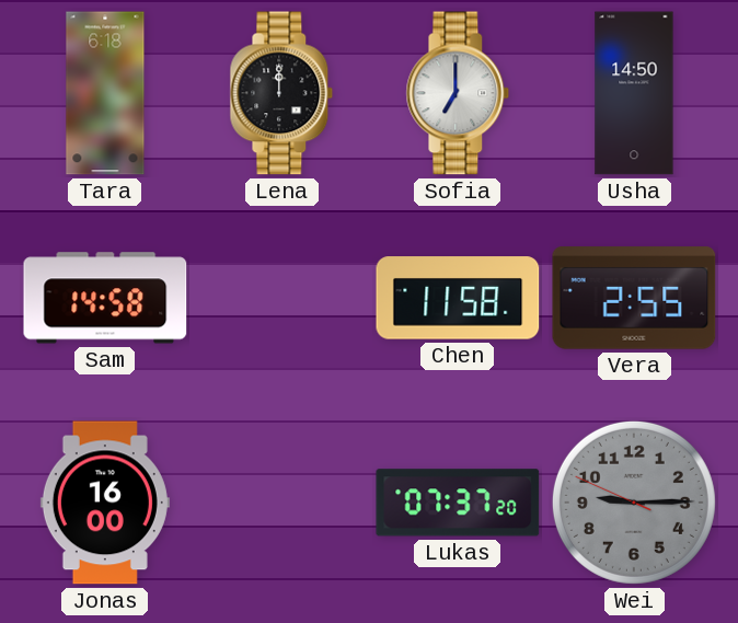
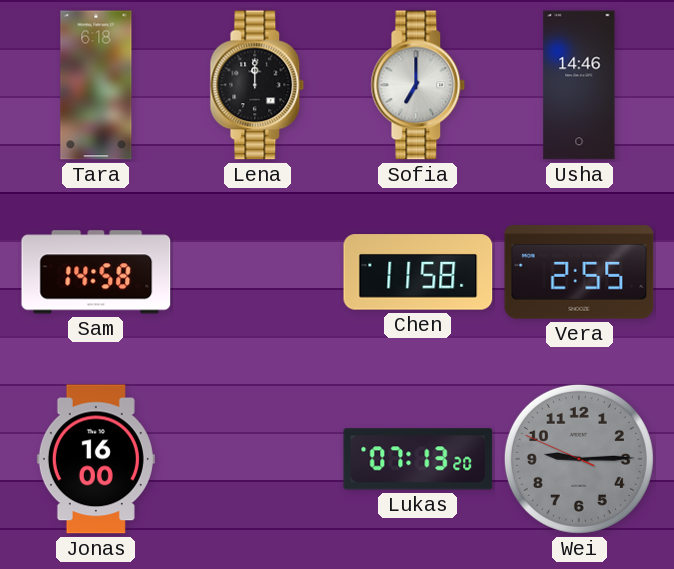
Usha: 14:50 -> 14:46
Lukas: 07:37 -> 07:13
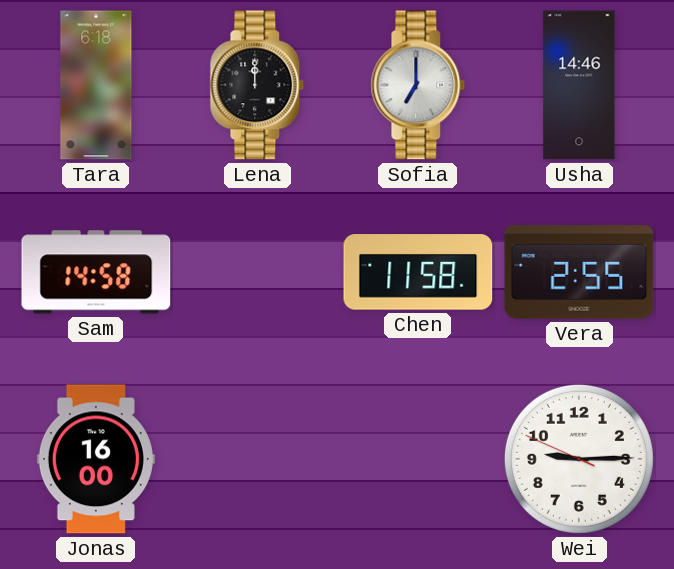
Lukas: 07:13 -> none
Wei dial: grey -> white
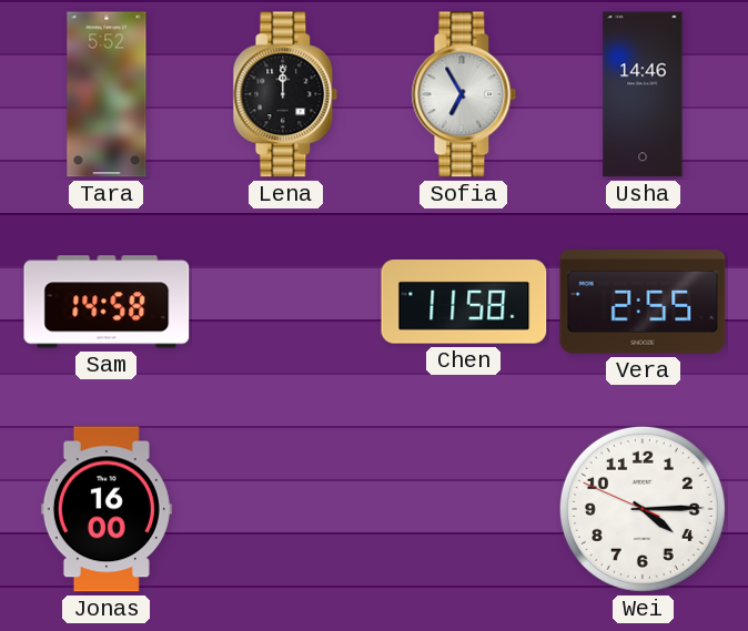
Tara: 6:18 -> 5:52
Sofia: 7:00 -> 6:55
Wei: 9:14 -> 4:14
